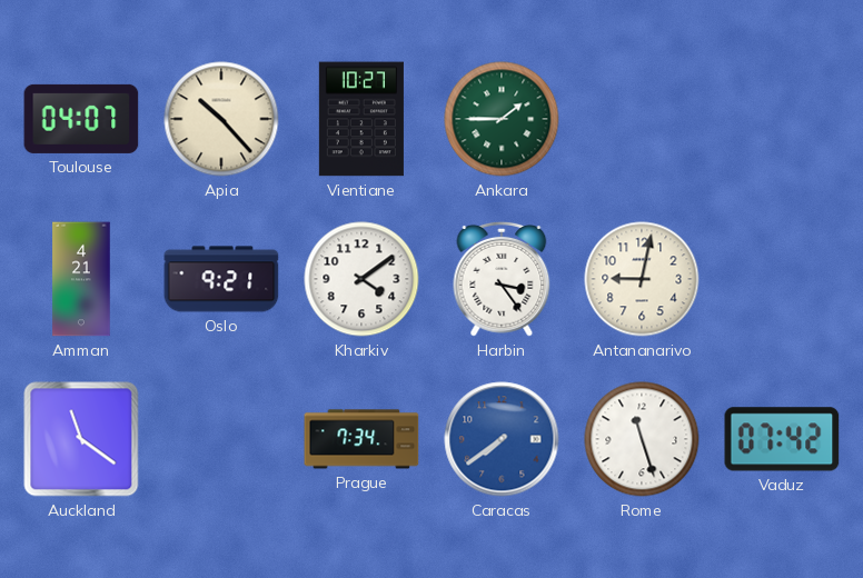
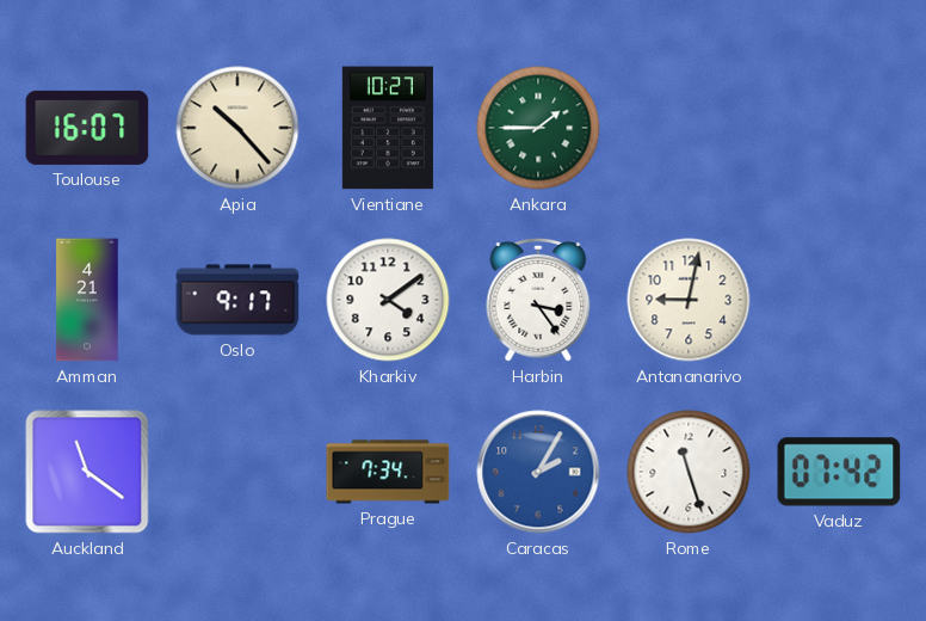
Toulouse: 04:07 -> 16:07
Oslo: 9:21 -> 9:17
Caracas: 7:39 -> 2:05
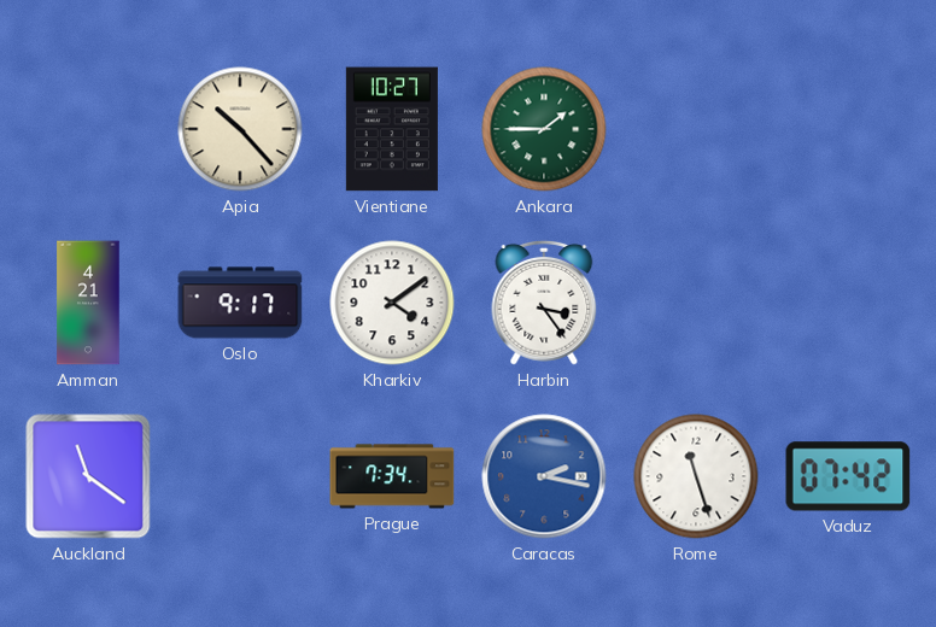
Toulouse: 16:07 -> none
Antananarivo: 9:02 -> none
Caracas: 2:05 -> 2:17
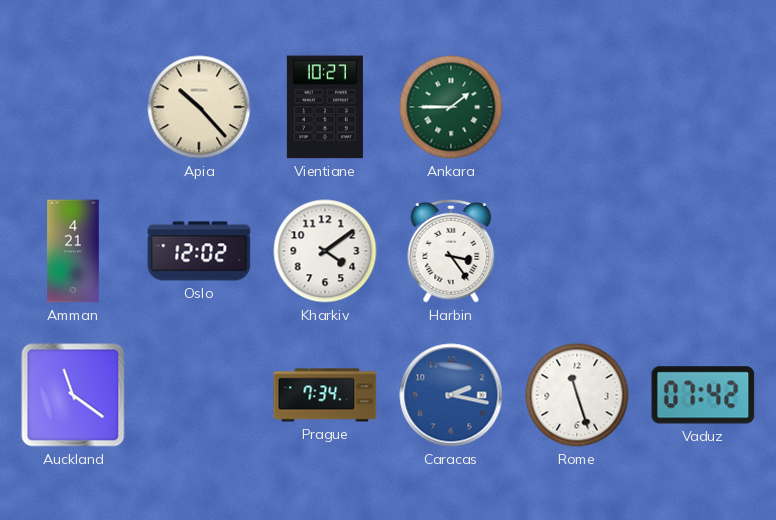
Oslo: 9:17 -> 12:02
